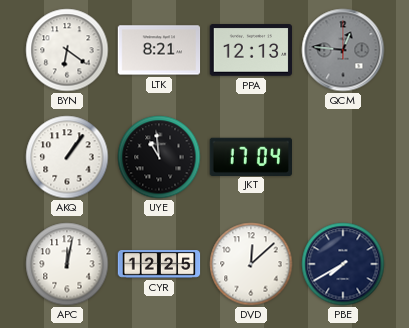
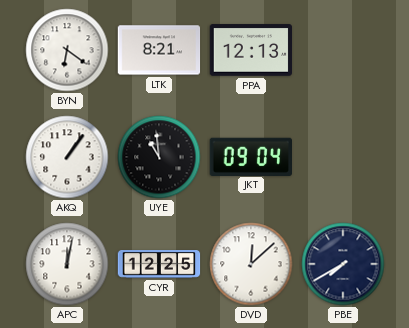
QCM: 12:46 -> none
JKT: 17:04 -> 09:04
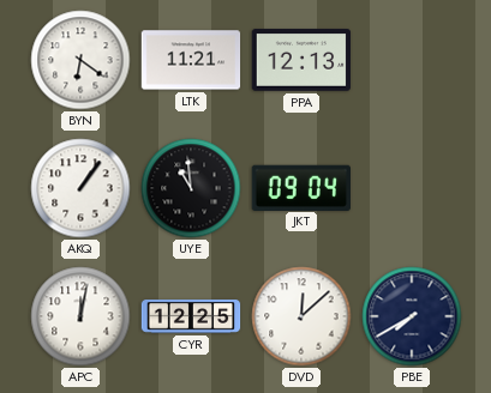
LTK: 8:21 -> 11:21
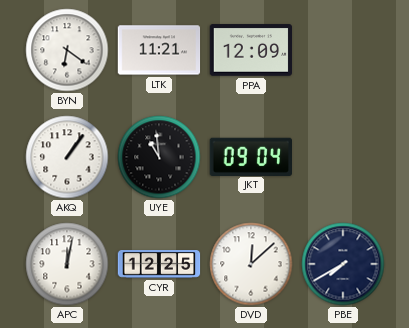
PPA: 12:13 -> 12:09
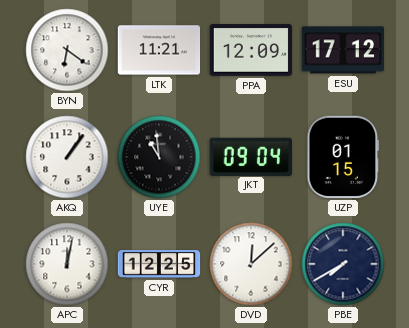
ESU: none -> 17:12
UZP: none -> 01:15
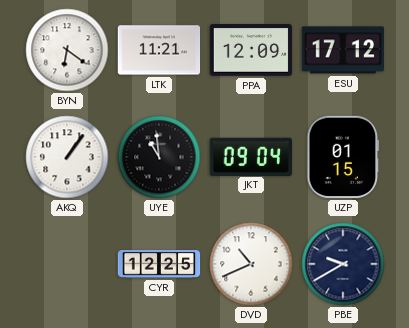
APC: 12:02 -> none
DVD: 12:08 -> 10:41
PBE: 7:40 -> 9:40
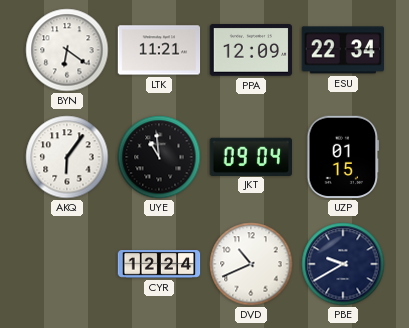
ESU: 17:12 -> 22:34
AKQ: 1:06 -> 6:06
CYR: 12:25 -> 12:24
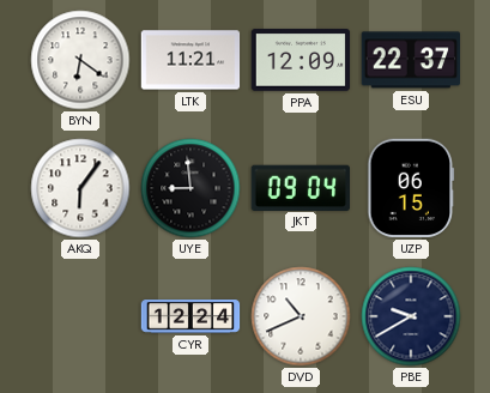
ESU: 22:34 -> 22:37
UYE: 10:59 -> 8:59
UZP: 01:15 -> 06:15
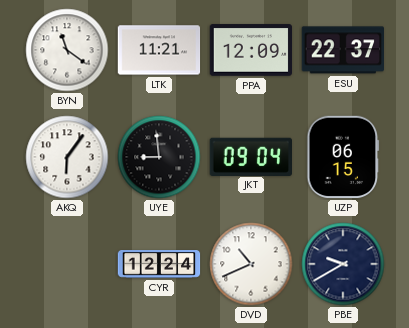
BYN: 6:21 -> 11:21
